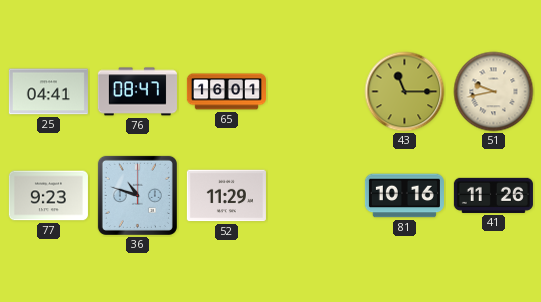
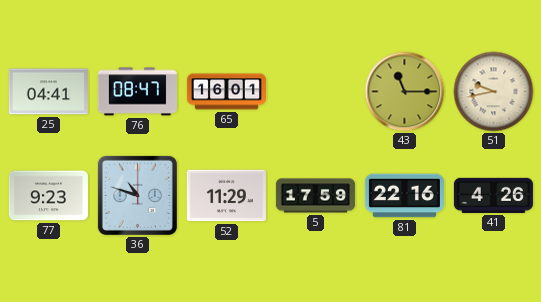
5: none -> 17:59
81: 10:16 -> 22:16
41: 11:26 -> 4:26
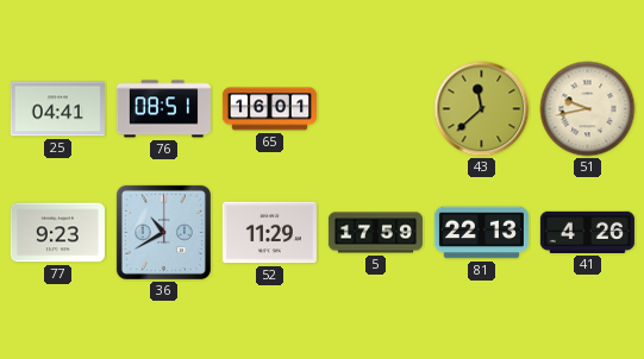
76: 08:47 -> 08:51
43: 11:15 -> 11:38
36: 10:48 -> 10:40
81: 22:16 -> 22:13
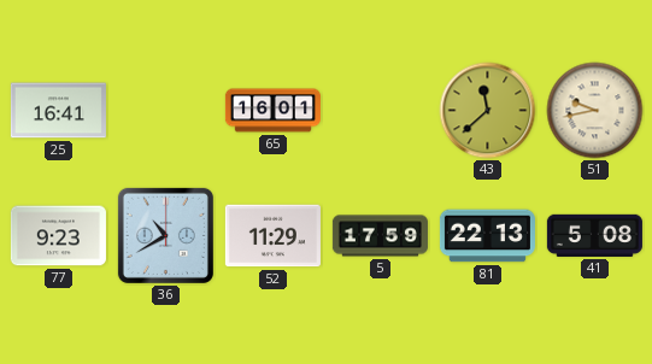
25: 04:41 -> 16:41
76: 08:51 -> none
41: 4:26 -> 5:08
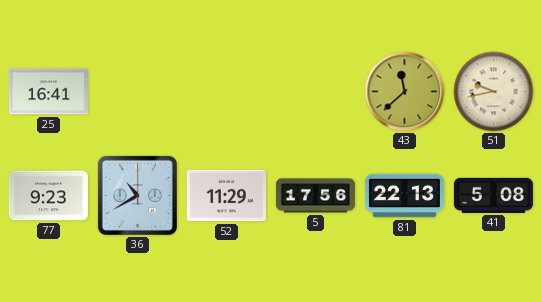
65: 16:01 -> none
5: 17:59 -> 17:56
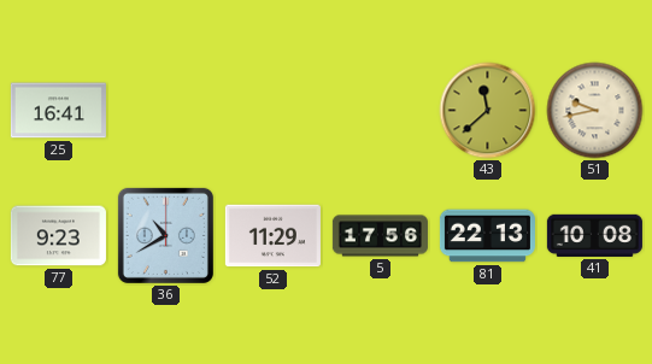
41: 5:08 -> 10:08
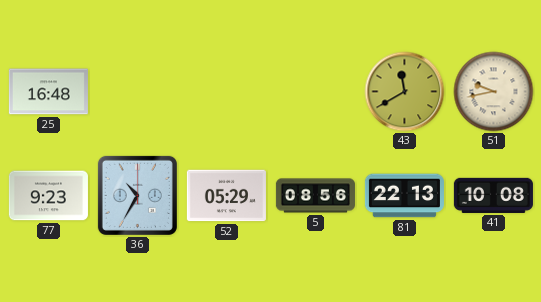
25: 16:41 -> 16:48
43: 11:38 -> 11:40
36: 10:40 -> 10:35
52: 11:29 -> 05:29
5: 17:56 -> 08:56
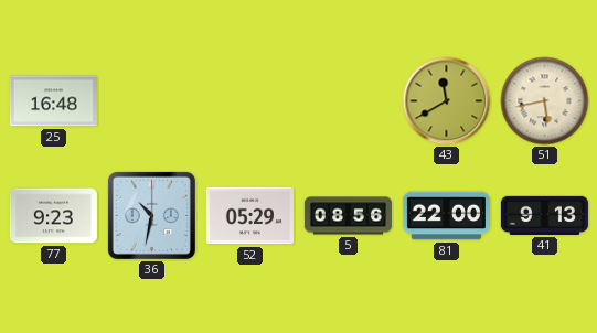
51: 9:43 -> 5:43
36: 10:35 -> 10:32
81: 22:13 -> 22:00
41: 10:08 -> 9:13
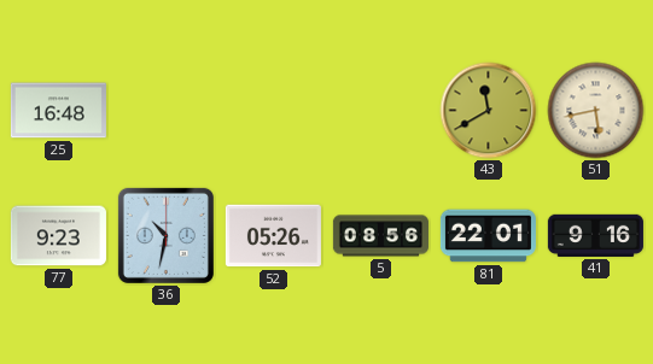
52: 05:29 -> 05:26
81: 22:00 -> 22:01
41: 9:13 -> 9:16
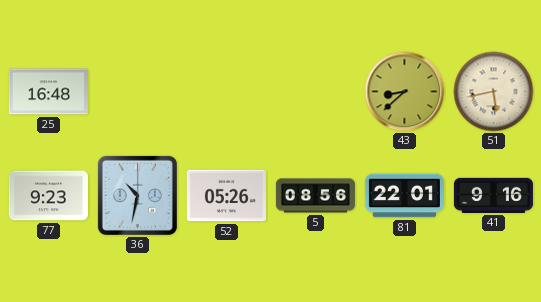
43: 11:40 -> 8:38
